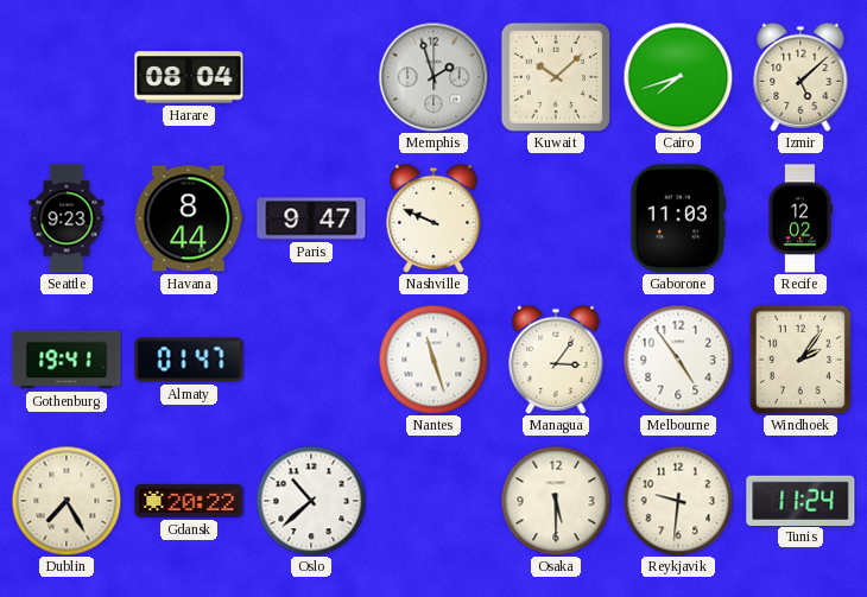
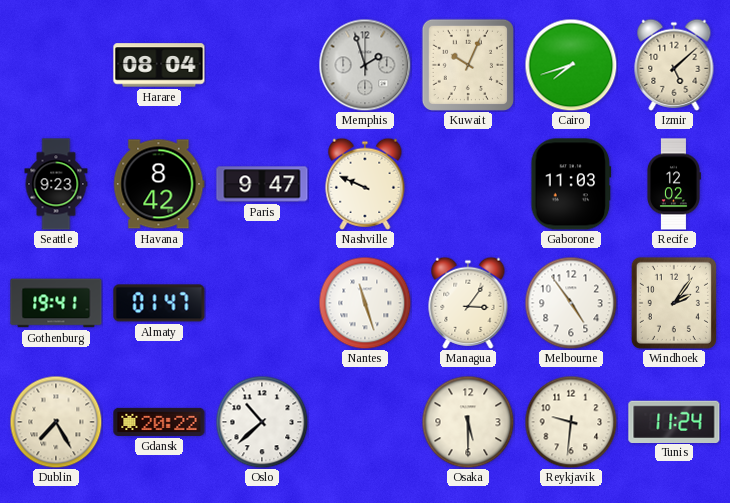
Kuwait: 10:08 -> 10:04
Havana: 8:44 -> 8:42
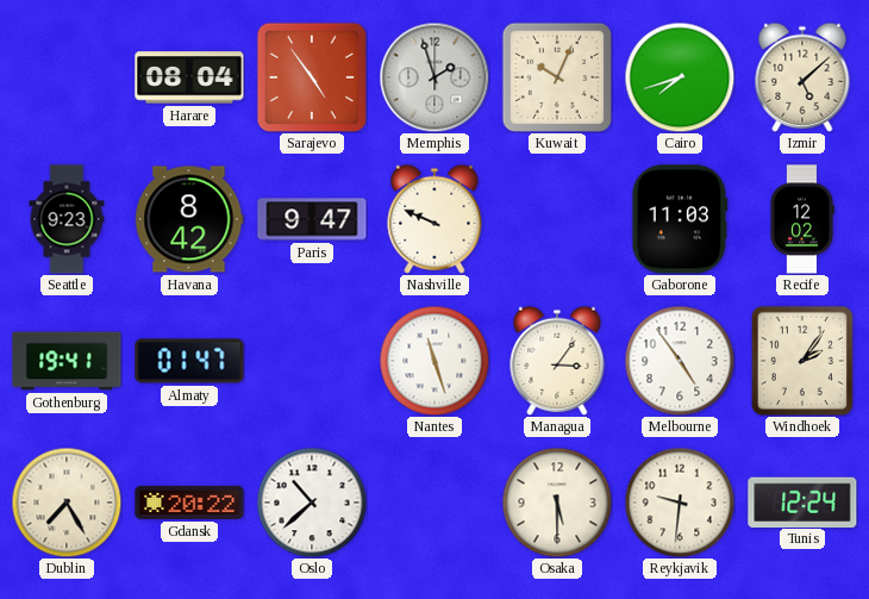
Sarajevo: none -> 4:54
Tunis: 11:24 -> 12:24
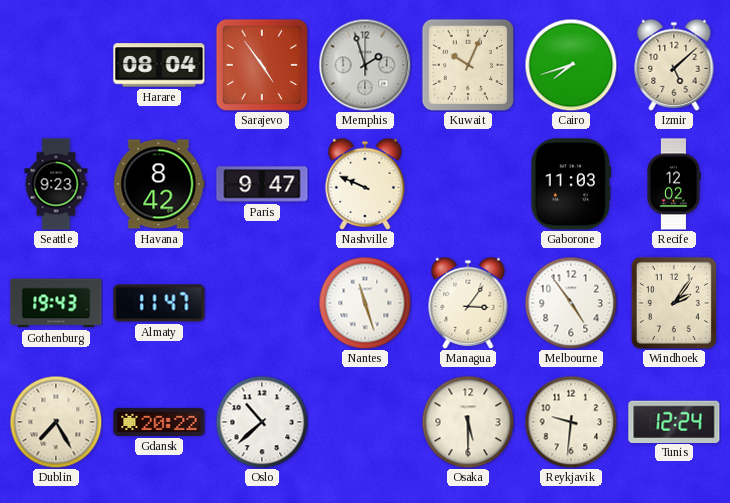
Gothenburg: 19:41 -> 19:43
Almaty: 01:47 -> 11:47
